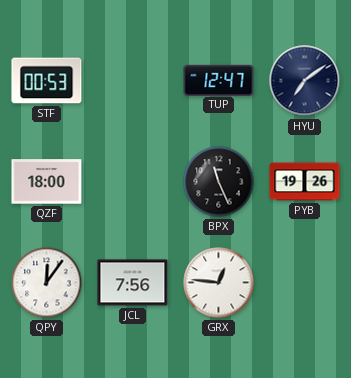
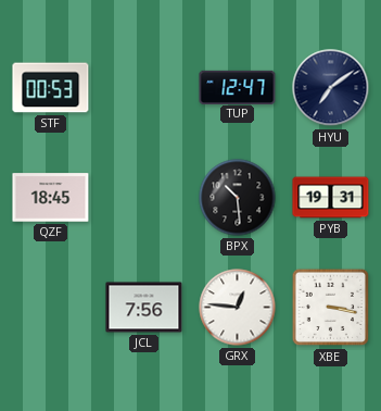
QZF: 18:00 -> 18:45
BPX: 11:26 -> 10:29
PYB: 19:26 -> 19:31
QPY: 12:06 -> none
XBE: none -> 3:17
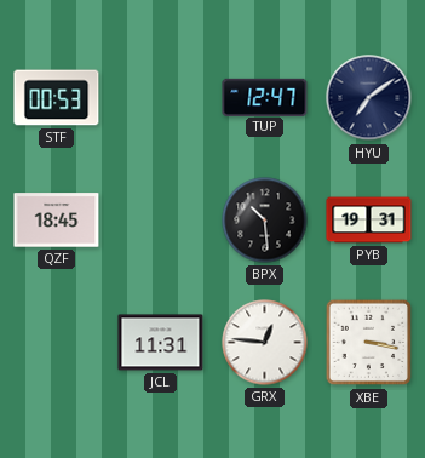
JCL: 7:56 -> 11:31
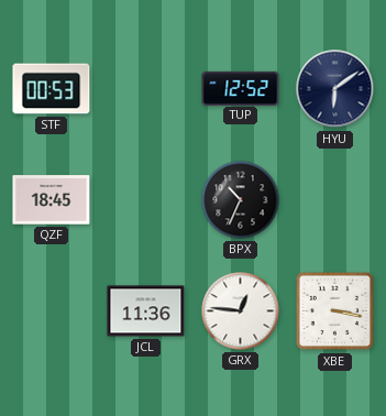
TUP: 12:47 -> 12:52
HYU: 7:09 -> 6:09
BPX: 10:29 -> 10:34
PYB: 19:31 -> none
JCL: 11:31 -> 11:36
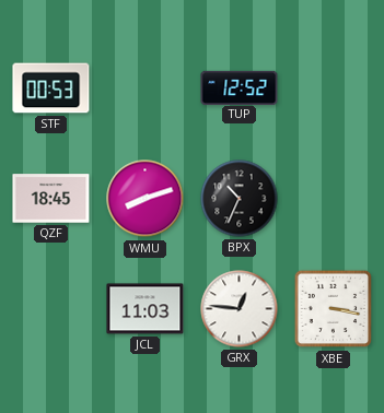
HYU: 6:09 -> none
WMU: none -> 8:12
JCL: 11:36 -> 11:03
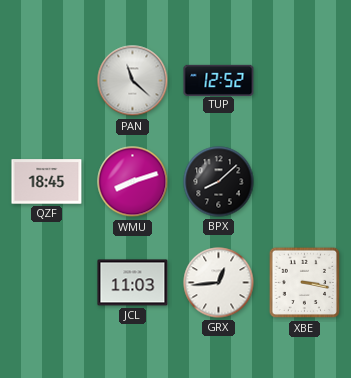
STF: 00:53 -> none
PAN: none -> 11:22
BPX: 10:34 -> 8:08
GRX: 12:46 -> 12:44
